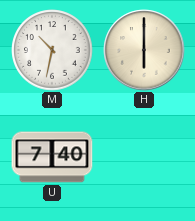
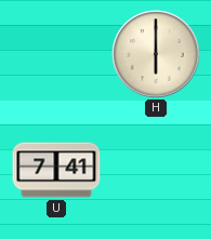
M: 10:32 -> none
U: 7:40 -> 7:41
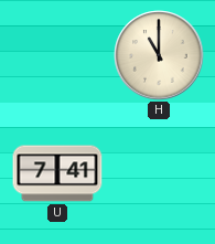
H: 6:00 -> 11:00
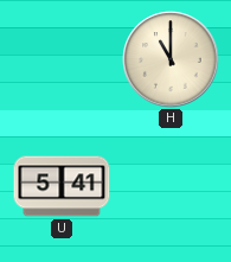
U: 7:41 -> 5:41
